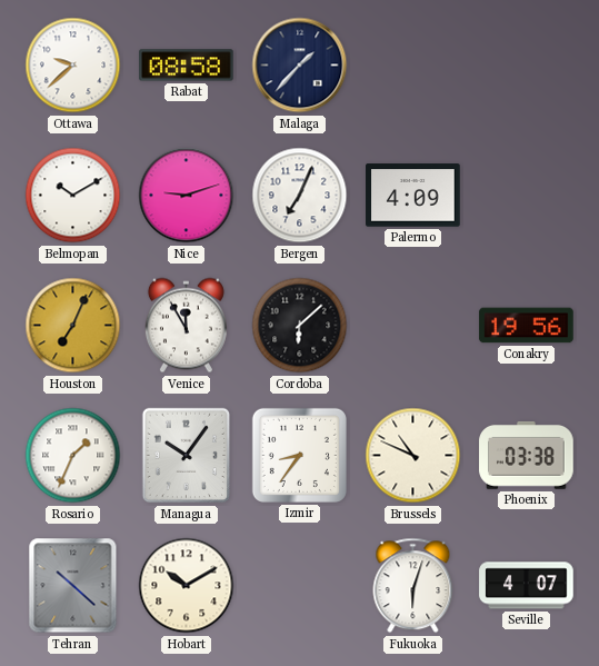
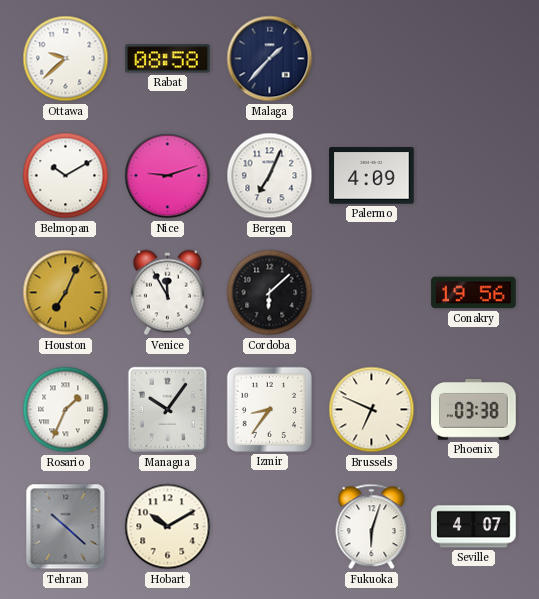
Brussels: 10:49 -> 6:49
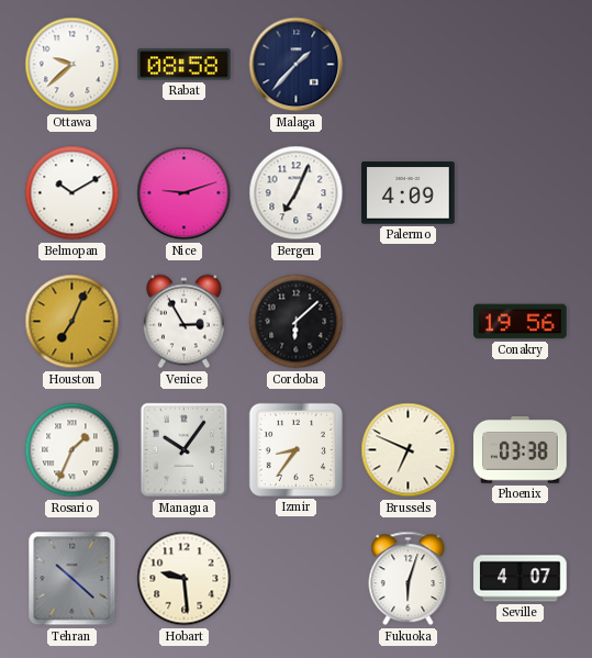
Venice: 11:55 -> 2:55
Hobart: 10:10 -> 9:29
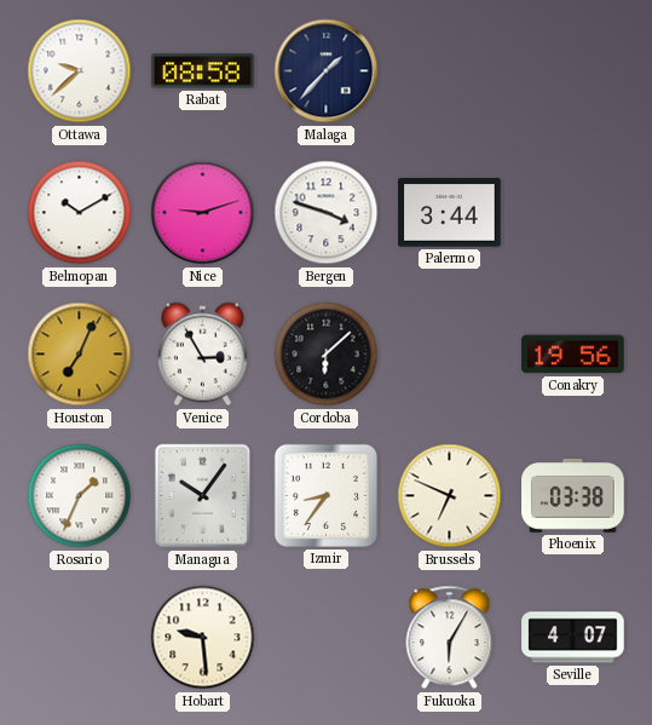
Bergen: 7:04 -> 3:48
Palermo: 4:09 -> 3:44
Tehran: 10:22 -> none
Fukuoka: 6:03 -> 6:05
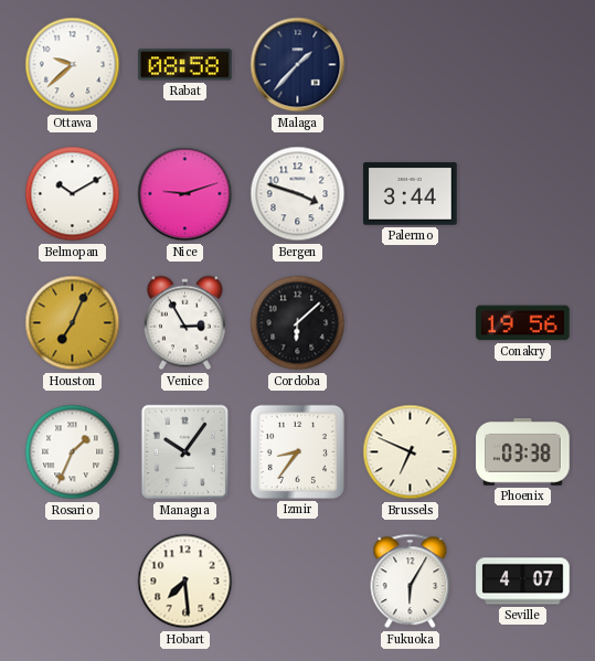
Hobart: 9:29 -> 7:29
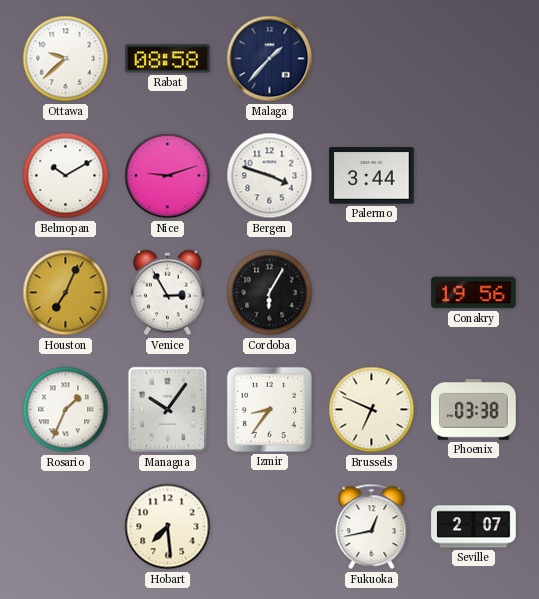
Cordoba: 6:08 -> 6:05
Fukuoka: 6:05 -> 12:43
Seville: 4:07 -> 2:07
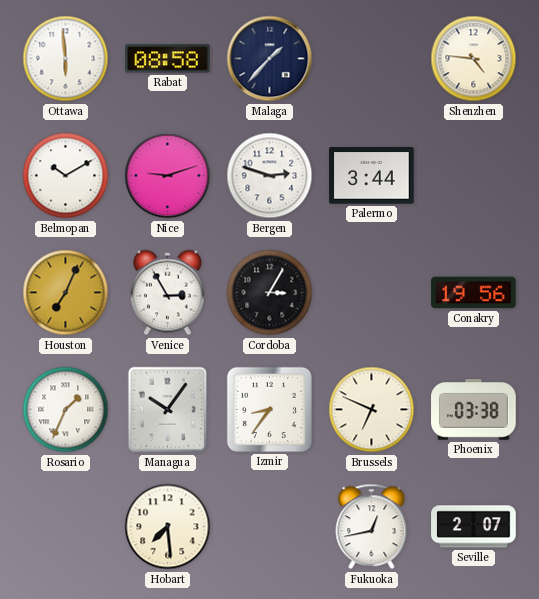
Ottawa: 9:38 -> 5:59
Shenzhen: none -> 4:46
Bergen: 3:48 -> 2:48
Cordoba: 6:05 -> 3:05
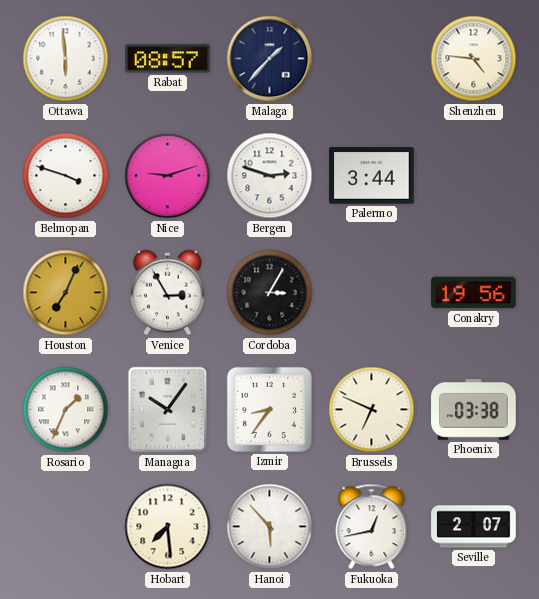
Rabat: 08:58 -> 08:57
Belmopan: 10:10 -> 3:48
Hanoi: none -> 5:53
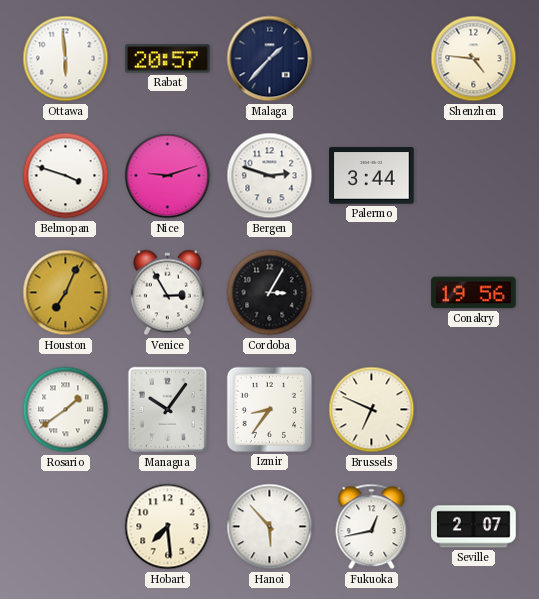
Rabat: 08:57 -> 20:57
Rosario: 1:34 -> 1:39
Phoenix: 03:38 -> none
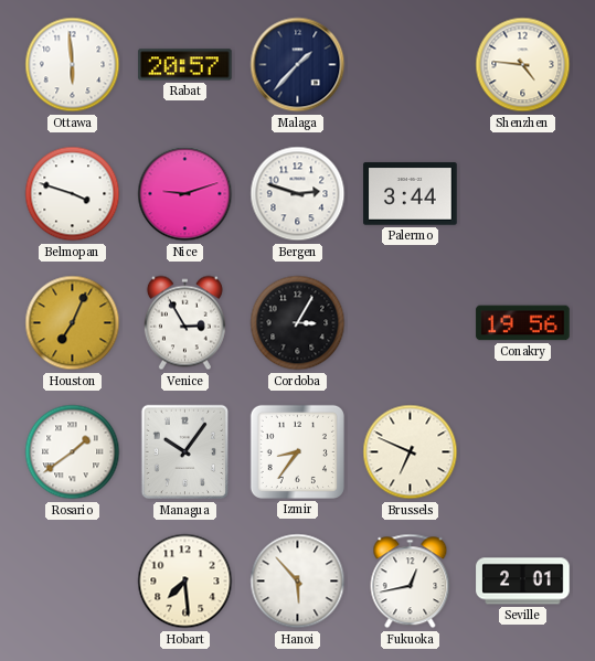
Seville: 2:07 -> 2:01
